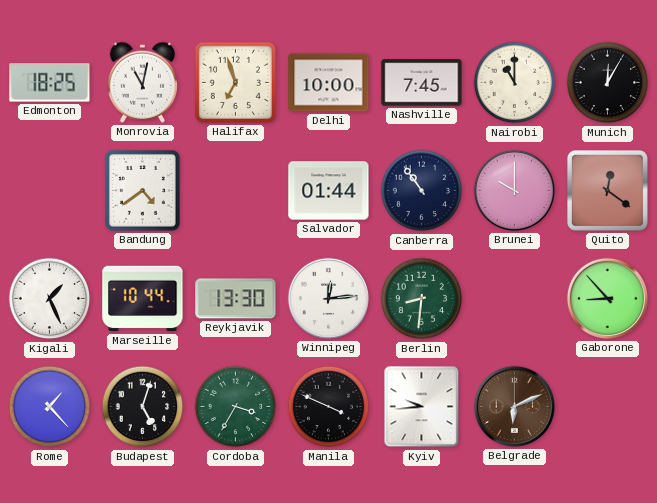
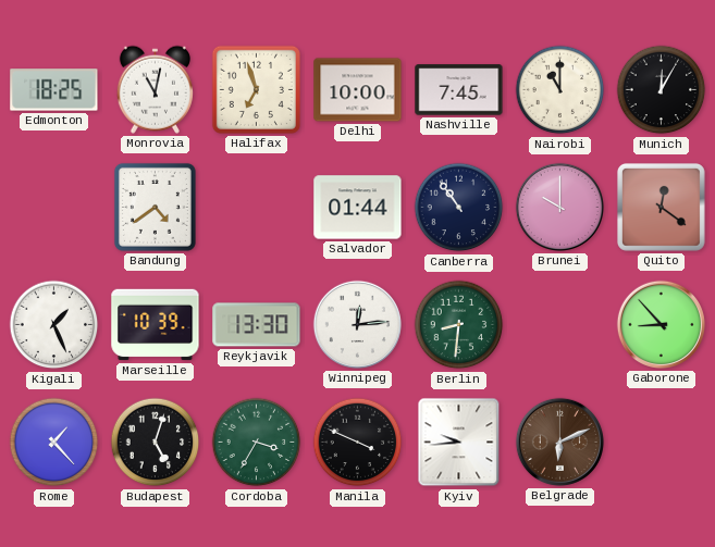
Marseille: 10:44 -> 10:39
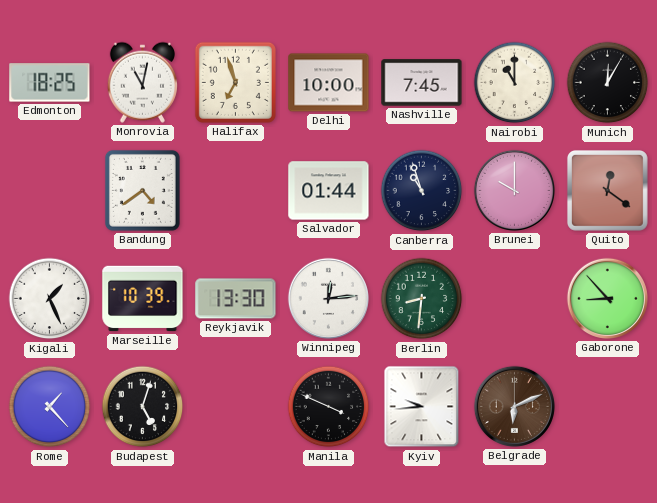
Canberra: 10:54 -> 10:57
Cordoba: 3:35 -> none
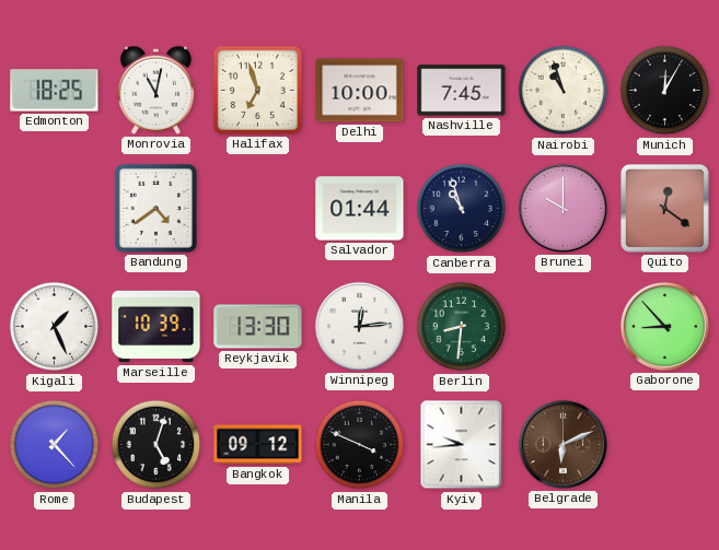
Nairobi: 11:00 -> 10:57
Bangkok: none -> 09:12
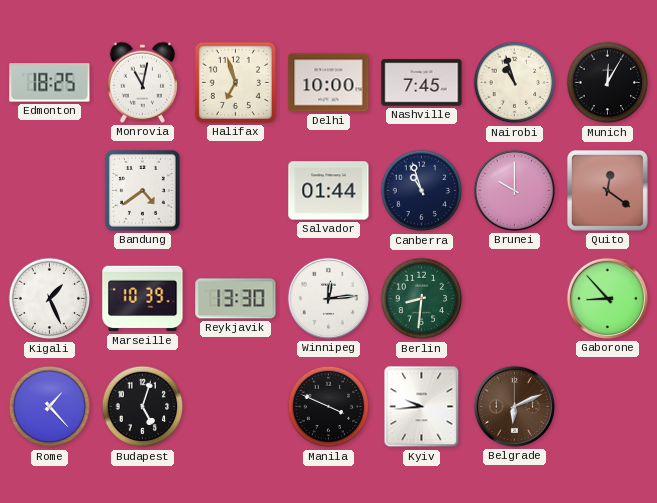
Bangkok: 09:12 -> none
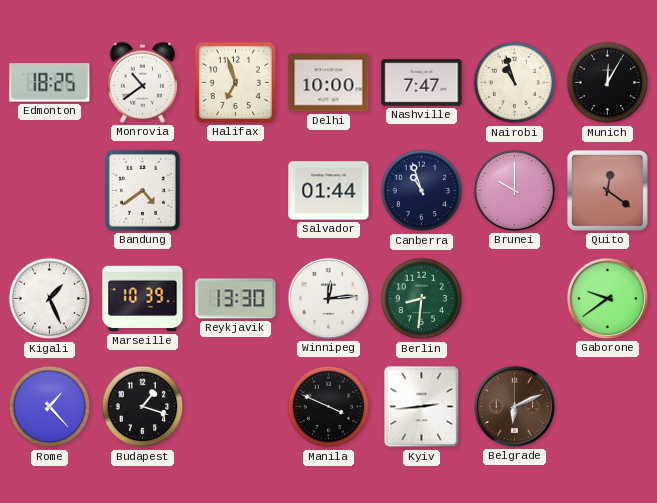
Monrovia: 11:02 -> 10:39
Nashville: 7:45 -> 7:47
Gaborone: 8:53 -> 9:39
Budapest: 5:03 -> 1:18
Kyiv: 9:44 -> 2:44
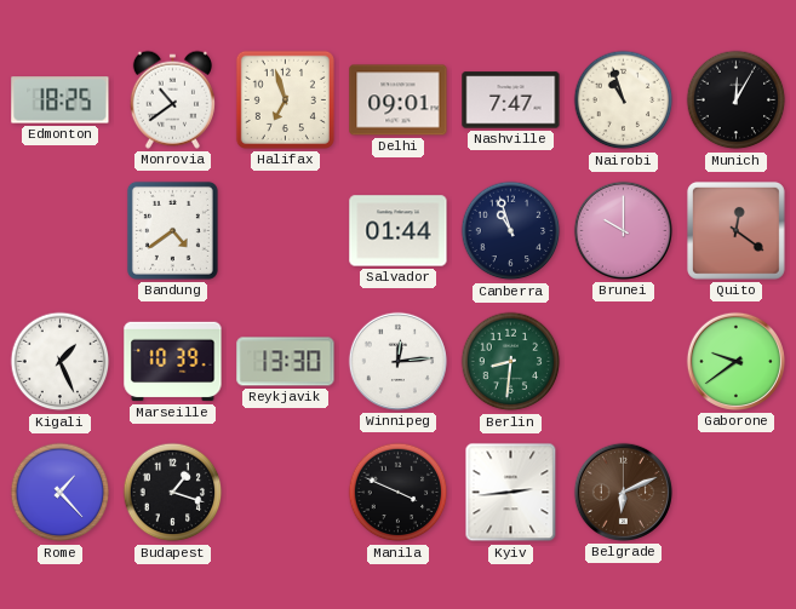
Delhi: 10:00 -> 09:01
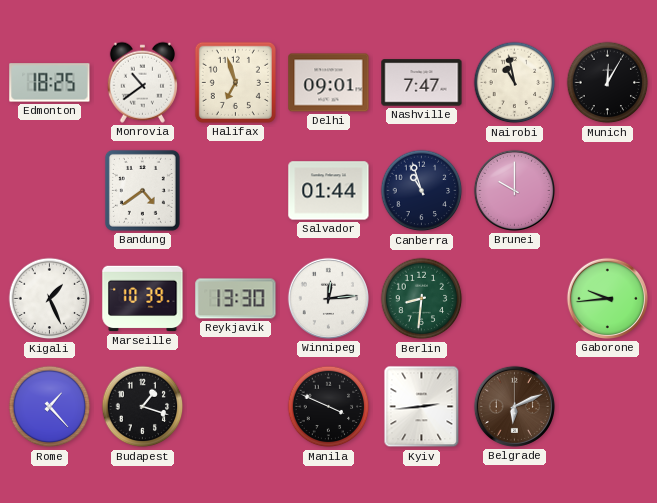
Nairobi: 10:57 -> 10:58
Quito: 12:21 -> none
Gaborone: 9:39 -> 9:44
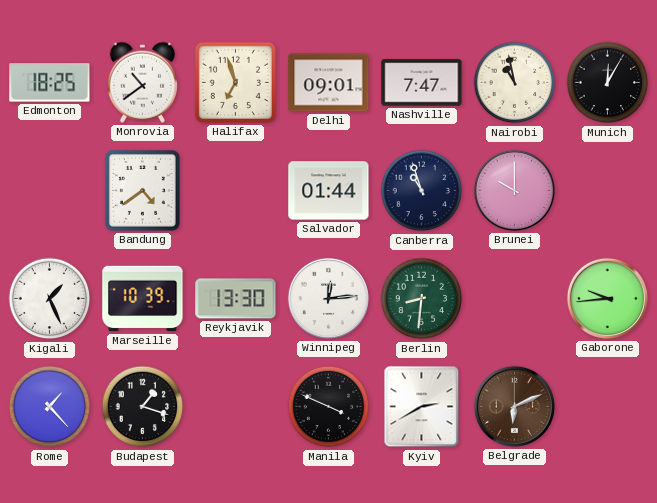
Kyiv: 2:44 -> 2:40
